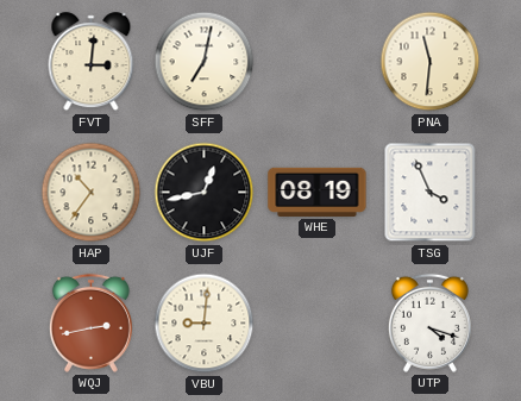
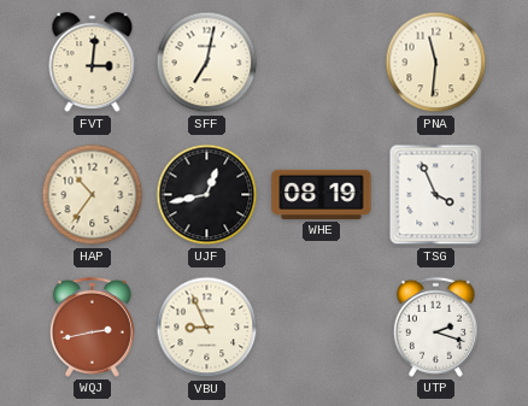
VBU: 9:01 -> 8:56
UTP: 4:18 -> 2:18
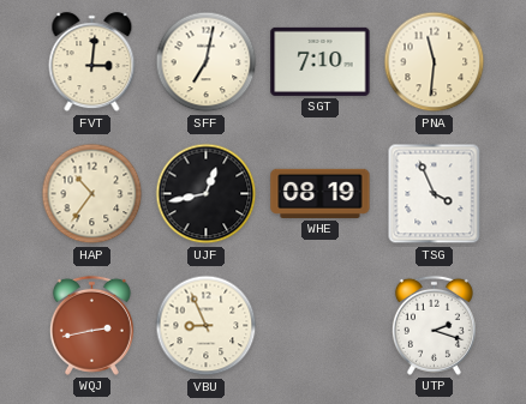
SGT: none -> 7:10
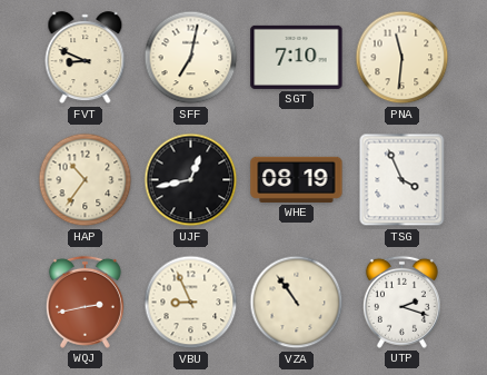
FVT: 3:01 -> 8:49
VZA: none -> 10:54
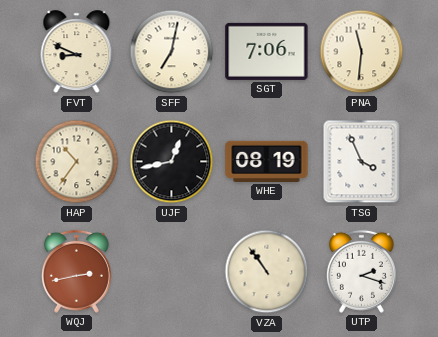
SGT: 7:10 -> 7:06
VBU: 8:56 -> none
